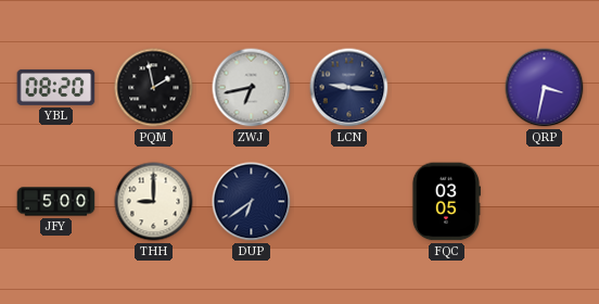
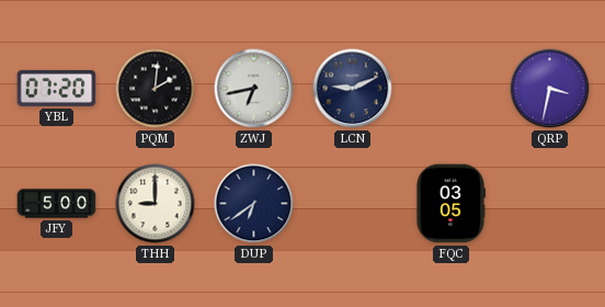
YBL: 08:20 -> 07:20
PQM: 1:58 -> 2:01
LCN: 9:16 -> 9:11
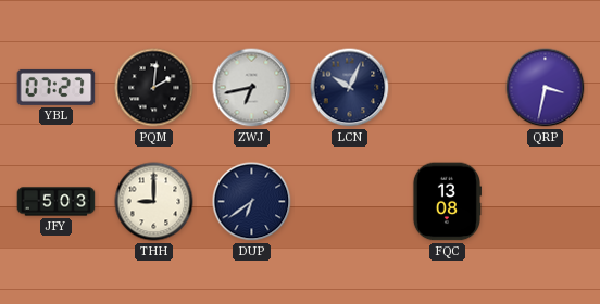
YBL: 07:20 -> 07:27
LCN: 9:11 -> 10:04
JFY: 5:00 -> 5:03
FQC: 03:05 -> 13:08
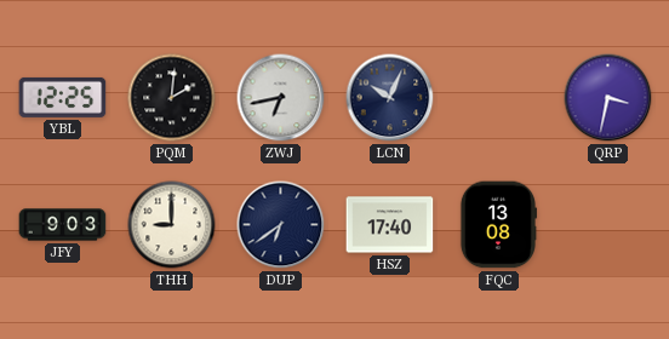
YBL: 07:27 -> 12:25
JFY: 5:03 -> 9:03
HSZ: none -> 17:40
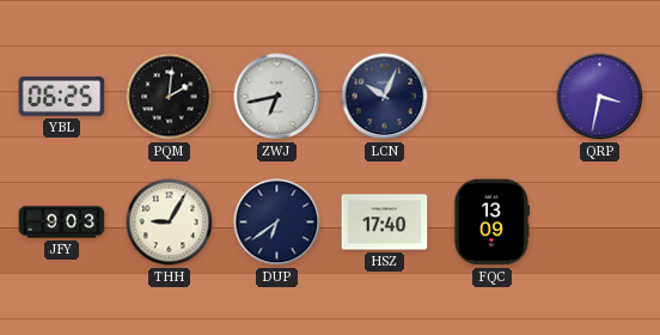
YBL: 12:25 -> 06:25
THH: 9:00 -> 9:05
FQC: 13:08 -> 13:09
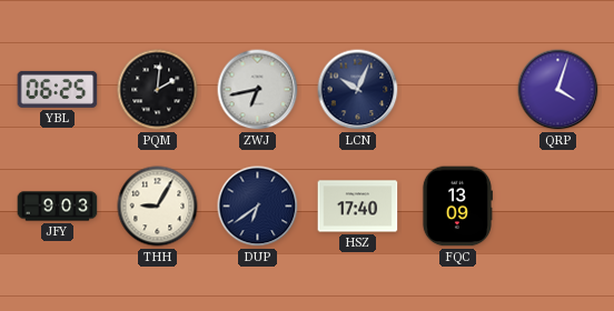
QRP: 3:32 -> 4:03
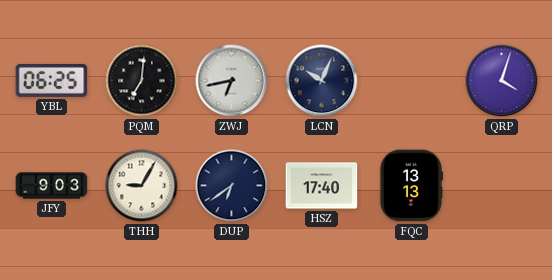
PQM: 2:01 -> 7:01
FQC: 13:09 -> 13:13
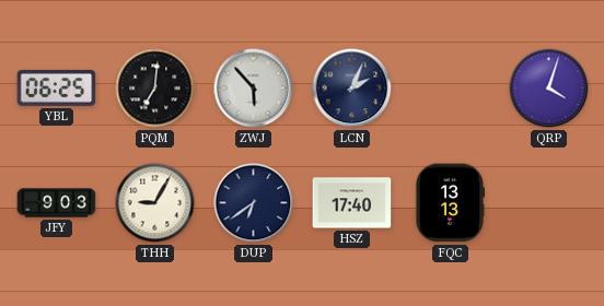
ZWJ: 6:43 -> 5:53
LCN: 10:04 -> 2:04
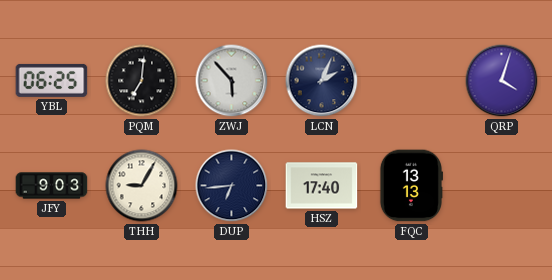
DUP: 6:39 -> 6:44
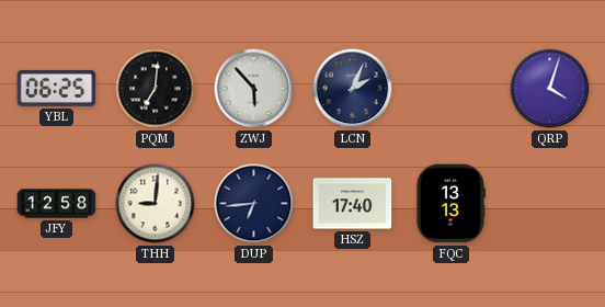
JFY: 9:03 -> 12:58
THH: 9:05 -> 9:01
